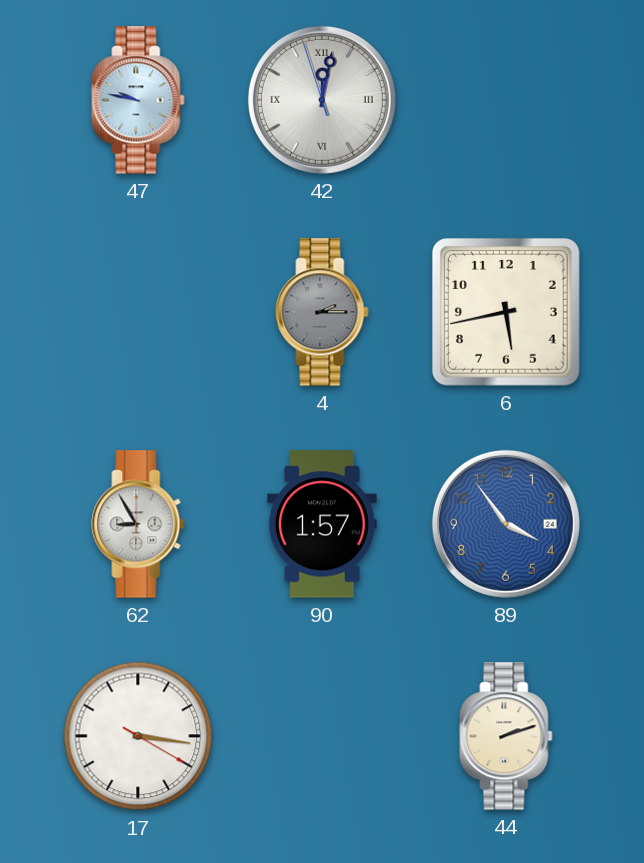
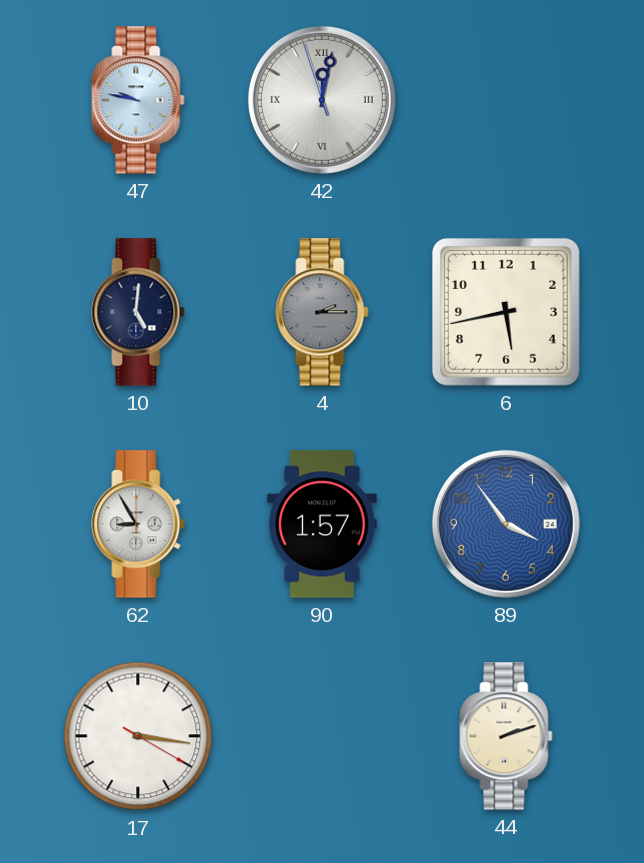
10: none -> 5:01
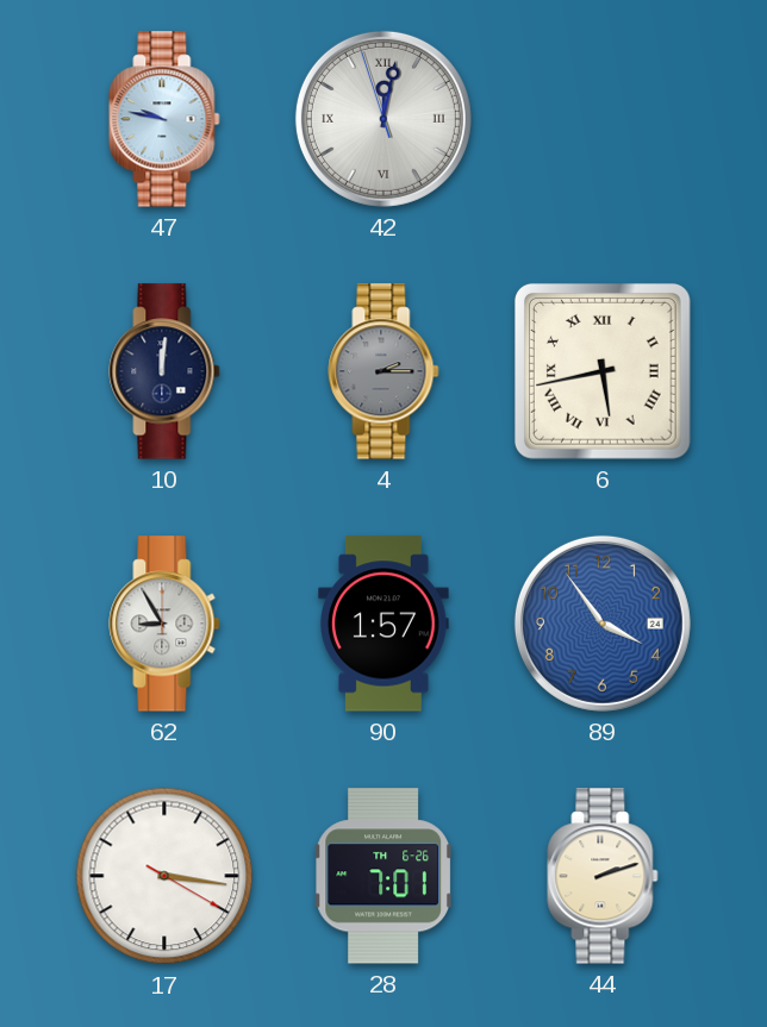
10: 5:01 -> 12:01
6 numerals: Arabic -> Roman
28: none -> 7:01
